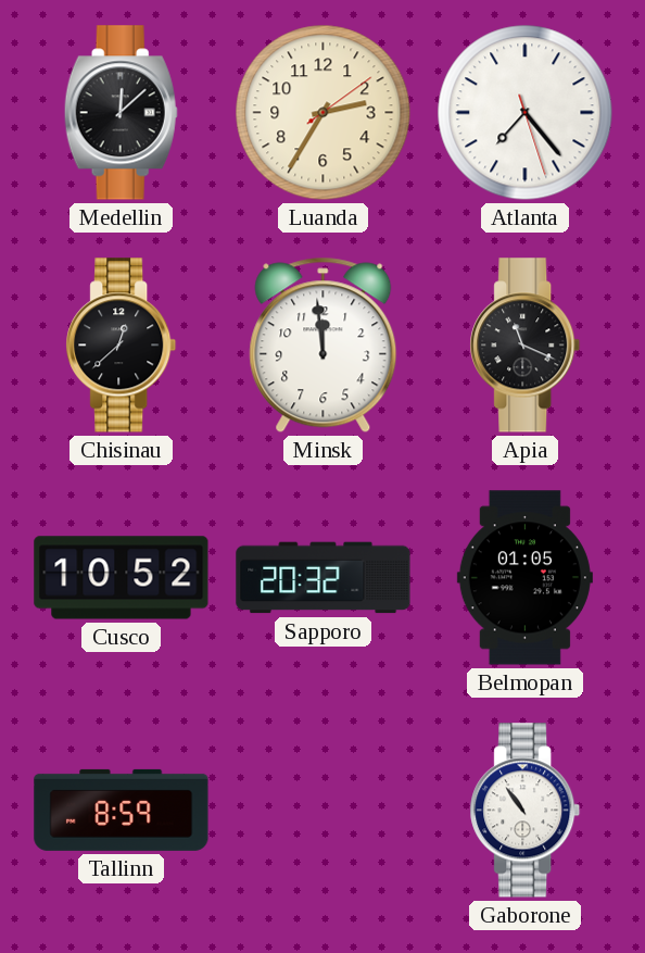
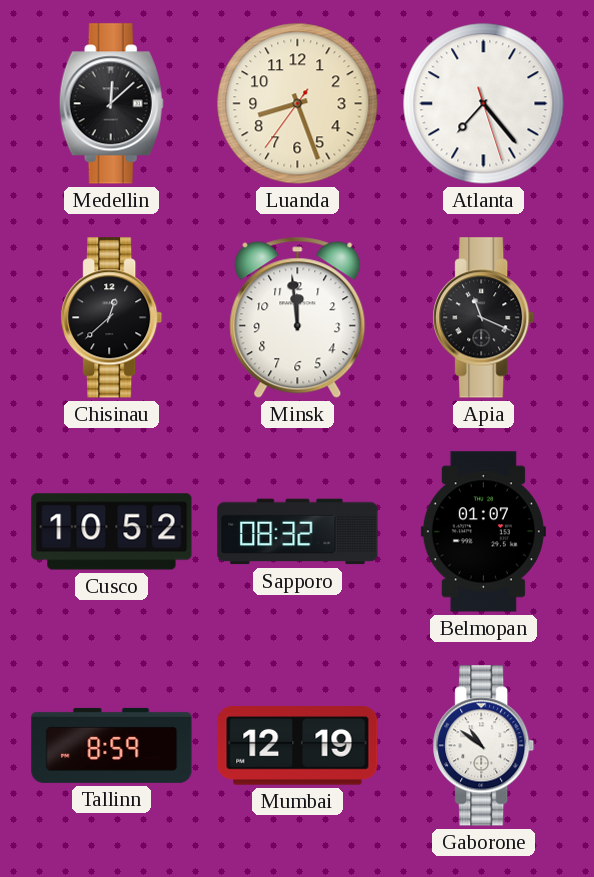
Luanda: 2:35 -> 8:26
Sapporo: 20:32 -> 08:32
Belmopan: 01:05 -> 01:07
Mumbai: none -> 12:19
Gaborone: 10:54 -> 10:51
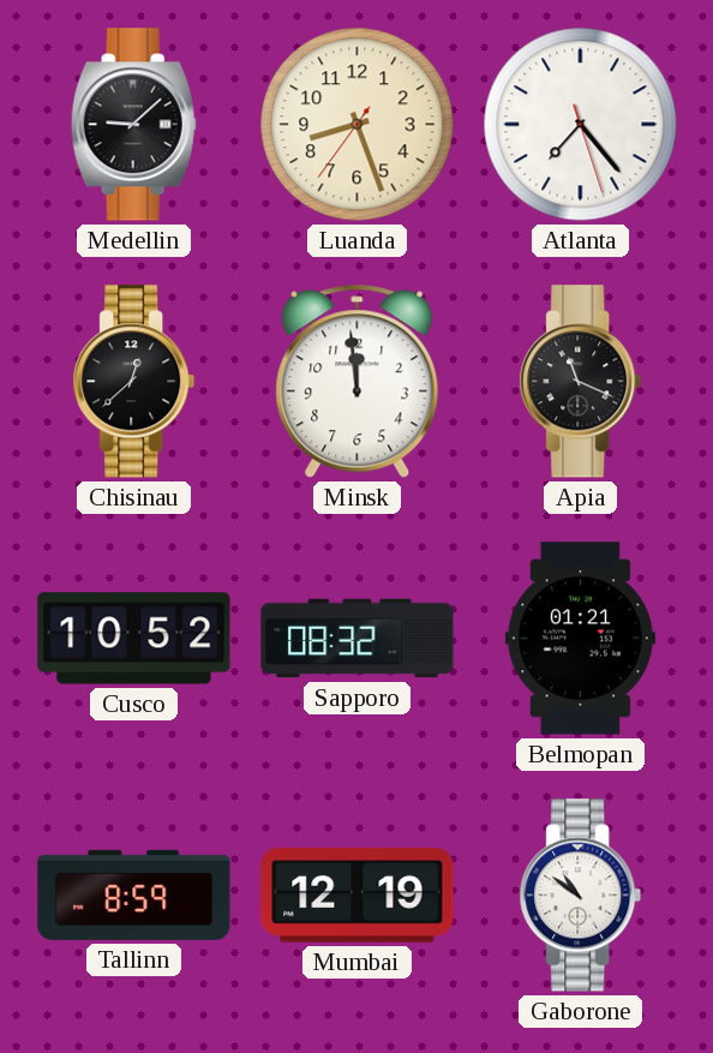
Medellin: 12:08 -> 9:08
Belmopan: 01:07 -> 01:21
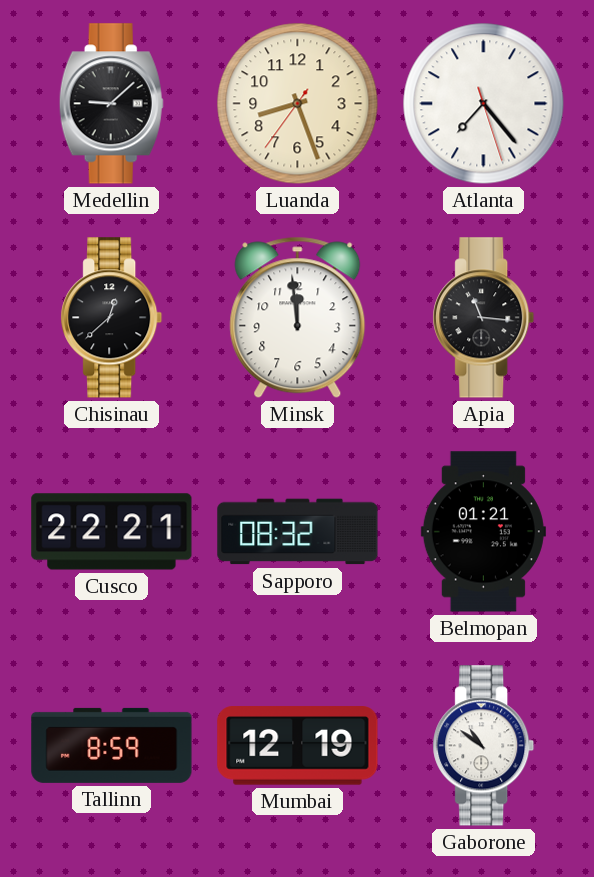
Apia: 11:19 -> 11:16
Cusco: 10:52 -> 22:21
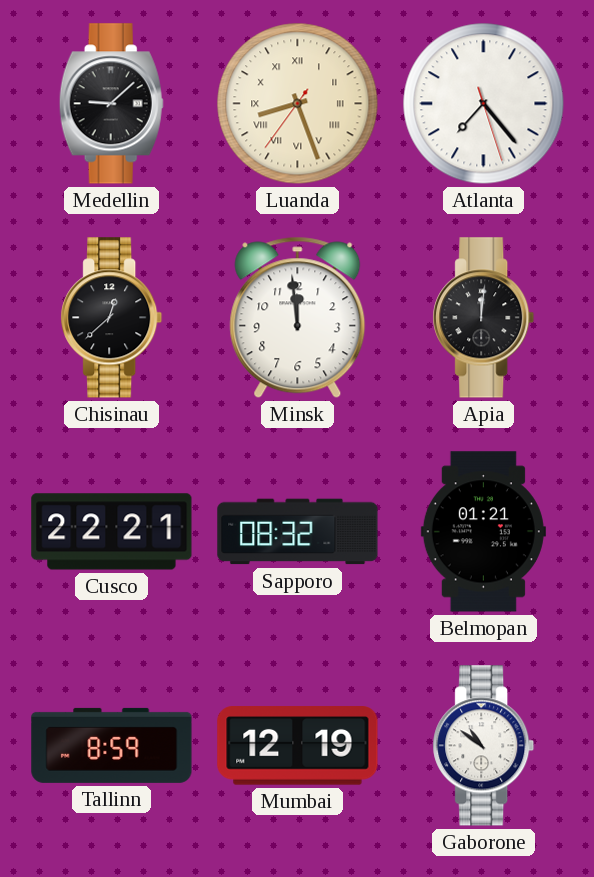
Luanda numerals: Arabic -> Roman
Apia: 11:16 -> 12:01
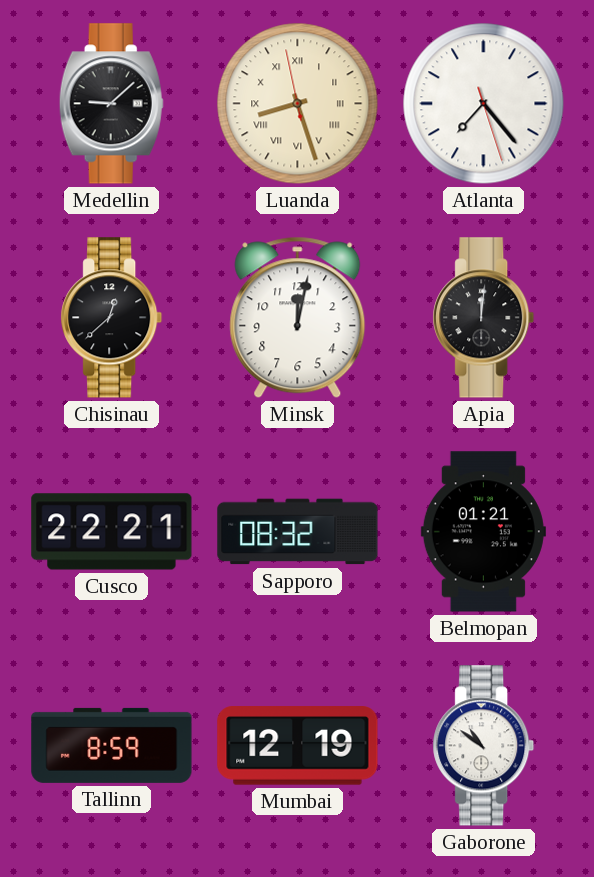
Luanda: 8:26:36 -> 8:26:58
Minsk: 11:59 -> 12:02
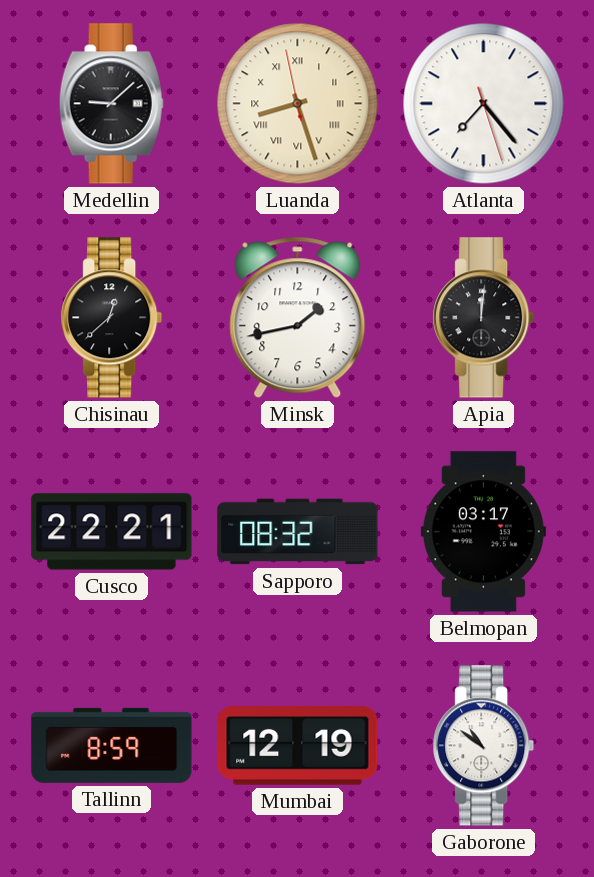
Minsk: 12:02 -> 1:43
Belmopan: 01:21 -> 03:17
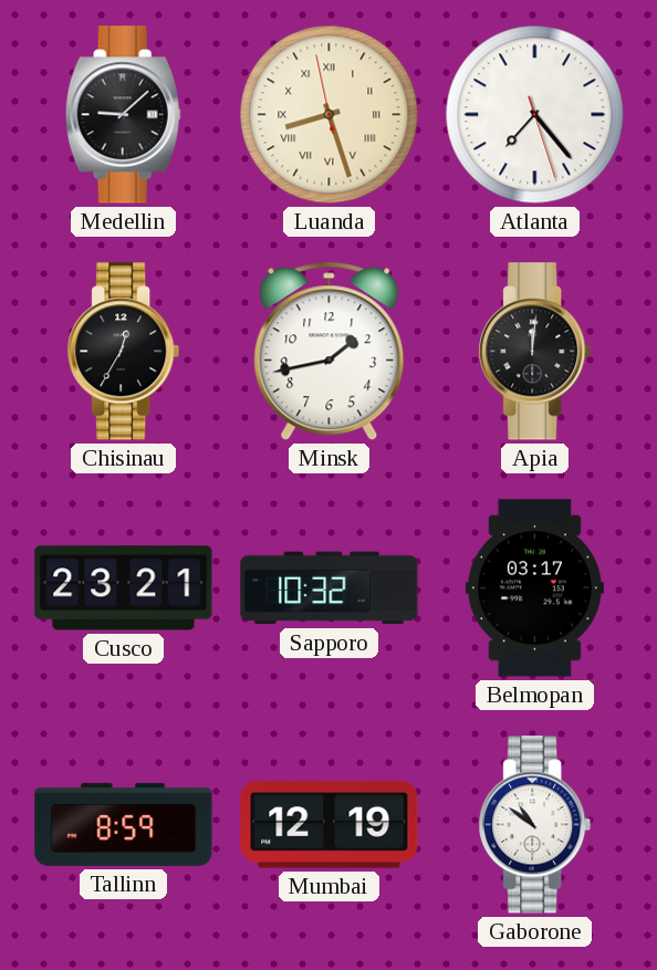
Chisinau: 12:38 -> 12:35
Cusco: 22:21 -> 23:21
Sapporo: 08:32 -> 10:32
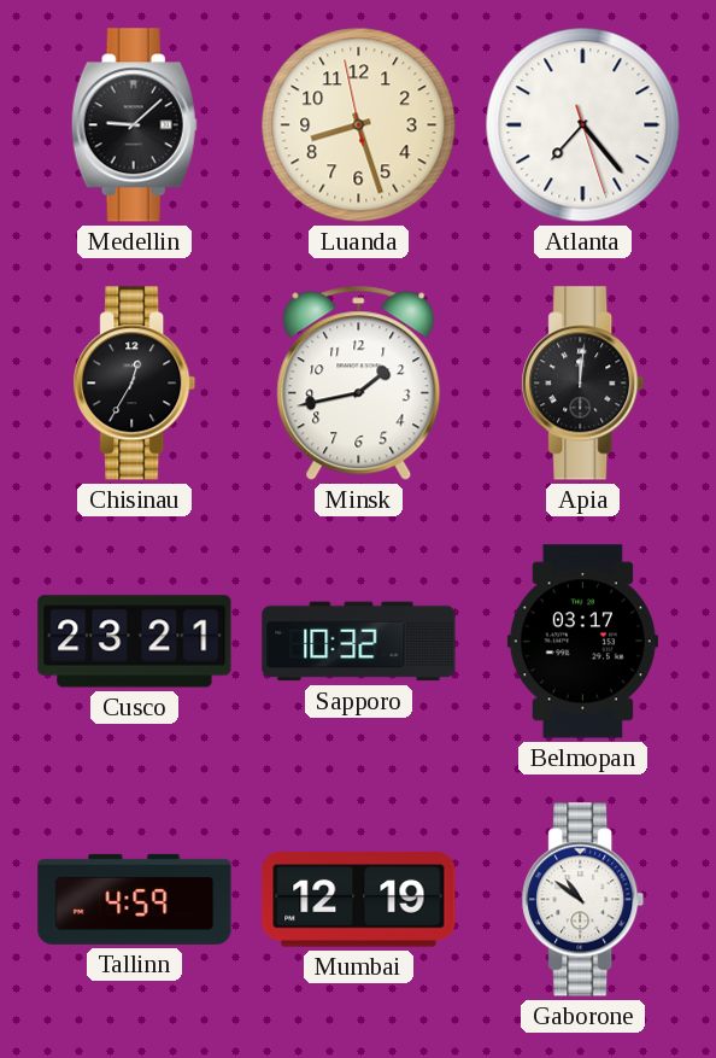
Luanda numerals: Roman -> Arabic
Tallinn: 8:59 -> 4:59
